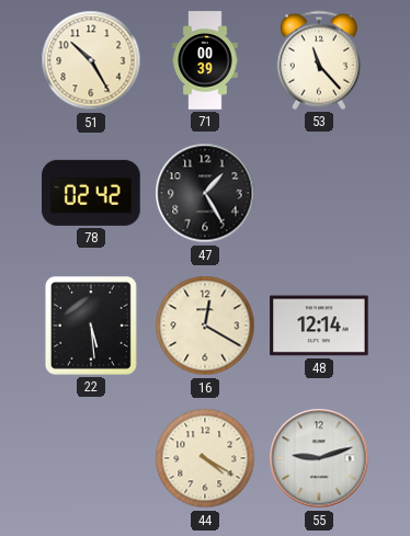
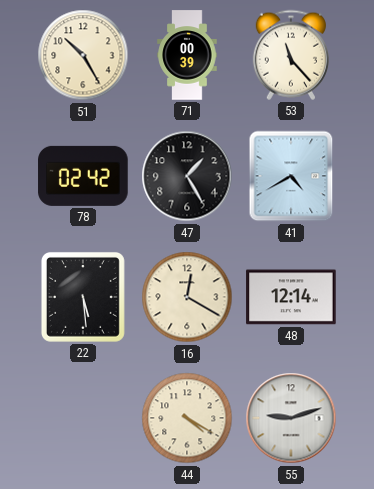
41: none -> 4:40
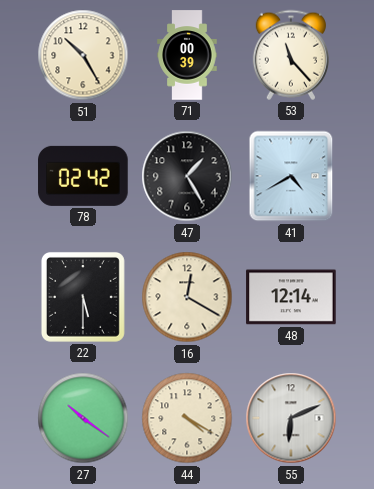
22: 5:29 -> 5:30
27: none -> 10:21
55: 9:12 -> 6:11
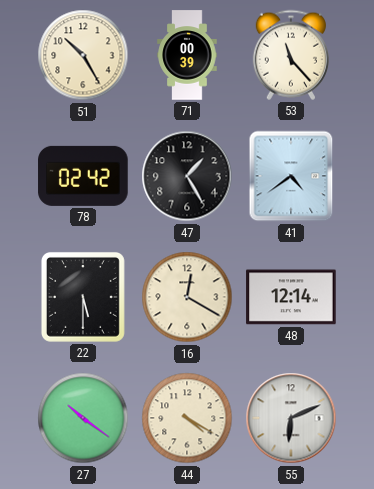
41: 4:40 -> 4:39
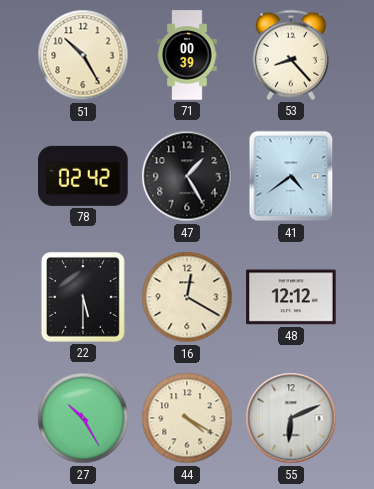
53: 11:23 -> 8:23
48: 12:14 -> 12:12
27: 10:21 -> 10:25
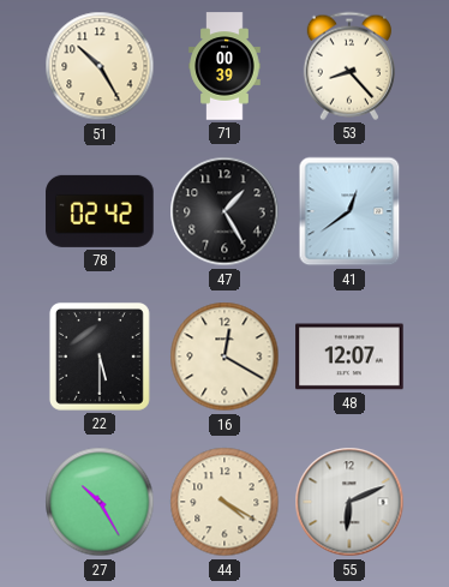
41: 4:39 -> 12:39
48: 12:12 -> 12:07
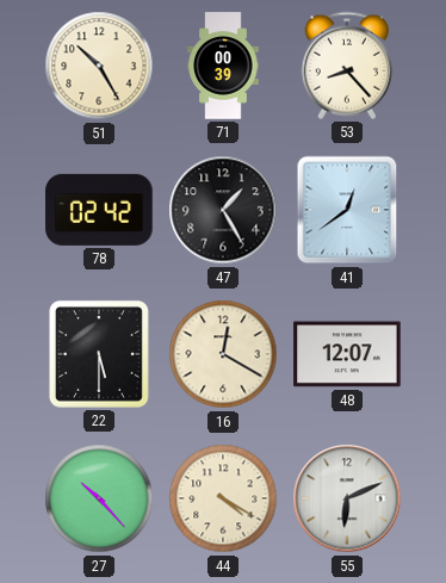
27: 10:25 -> 10:23
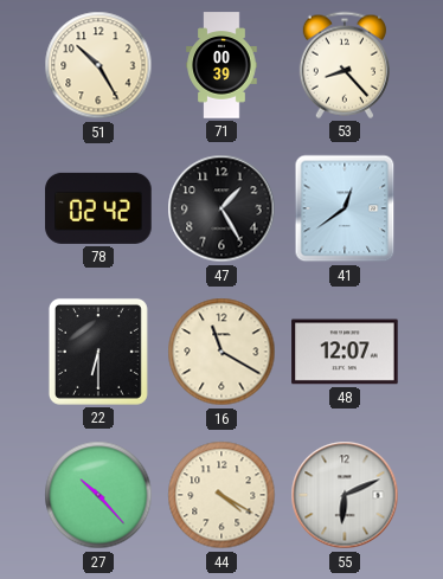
22: 5:30 -> 6:30
16: 12:20 -> 11:20
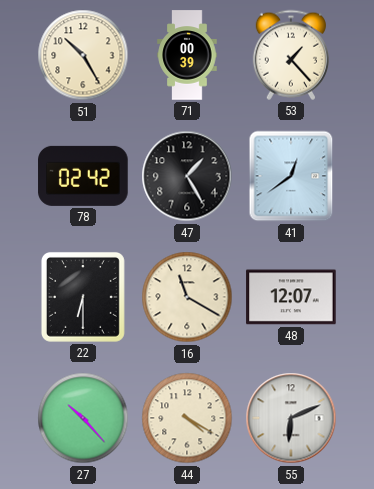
53: 8:23 -> 1:23
